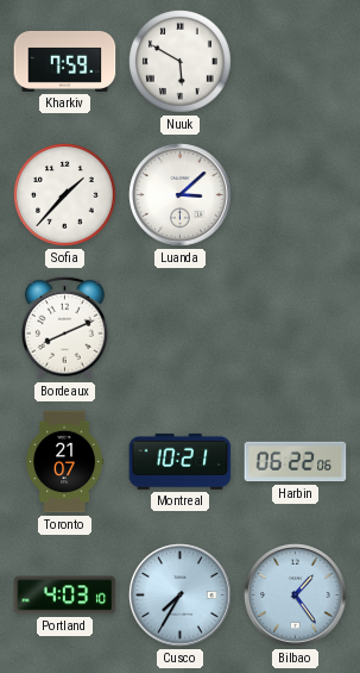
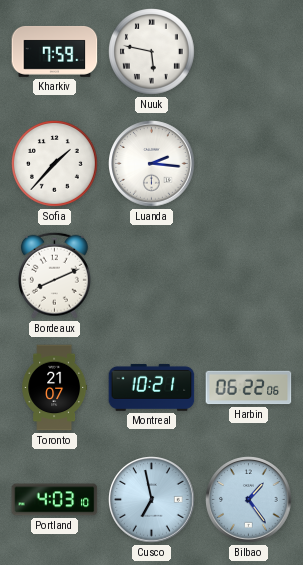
Nuuk: 5:50 -> 5:47
Luanda: 3:08 -> 2:16
Cusco: 7:35 -> 6:58
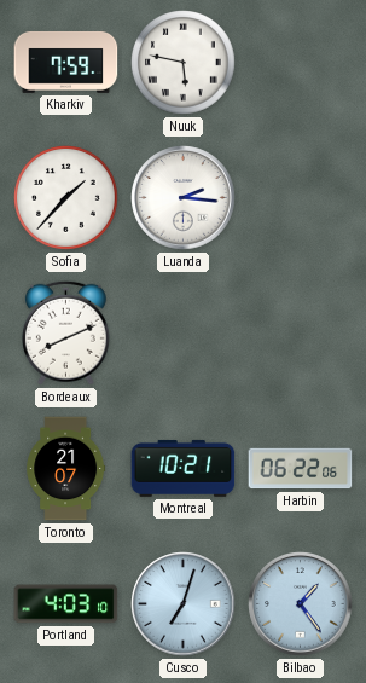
Cusco: 6:58 -> 7:03
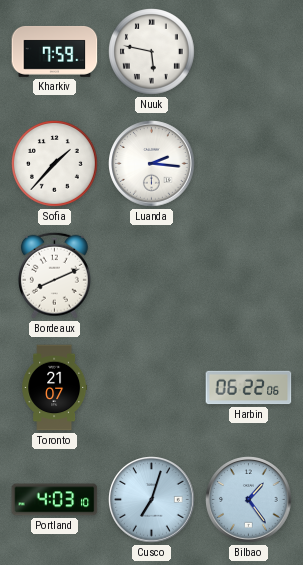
Montreal: 10:21 -> none
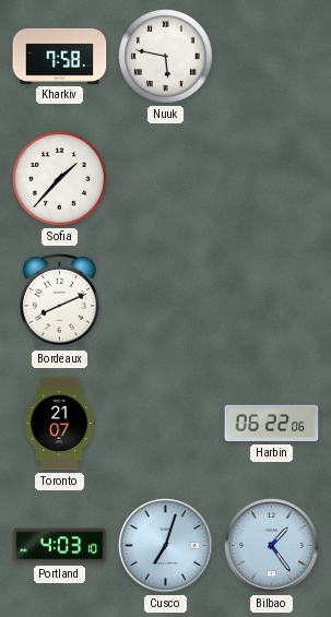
Kharkiv: 7:59 -> 7:58
Luanda: 2:16 -> none
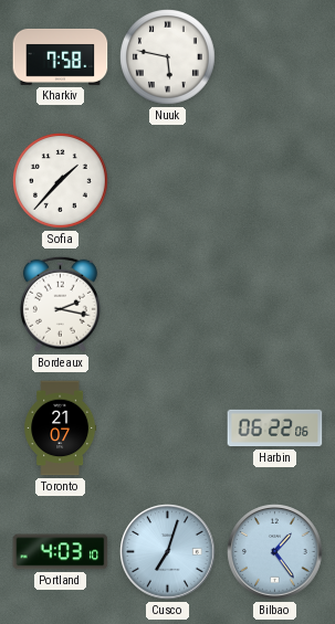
Bordeaux: 8:11 -> 2:17
